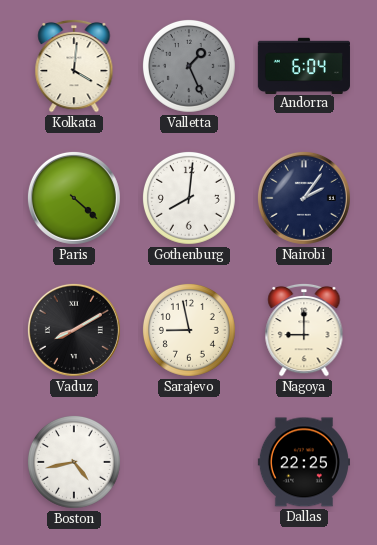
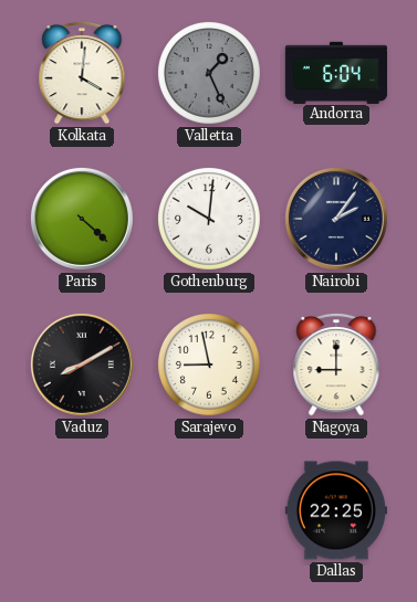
Gothenburg: 8:01 -> 10:01
Boston: 4:43 -> none
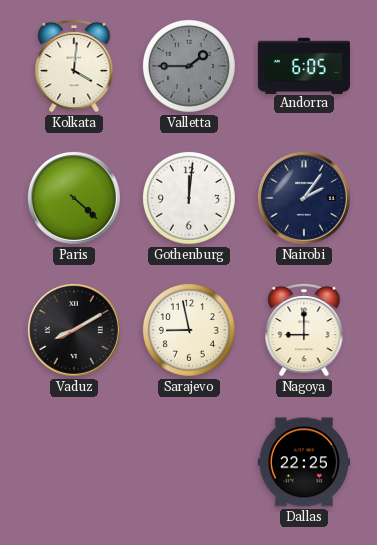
Valletta: 1:26 -> 1:45
Andorra: 6:04 -> 6:05
Gothenburg: 10:01 -> 12:01
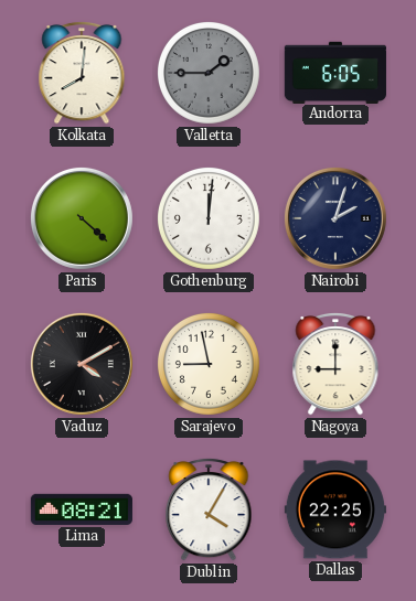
Kolkata: 4:01 -> 8:01
Nairobi: 2:06 -> 2:03
Vaduz: 8:10 -> 4:10
Lima: none -> 08:21
Dublin: none -> 4:05
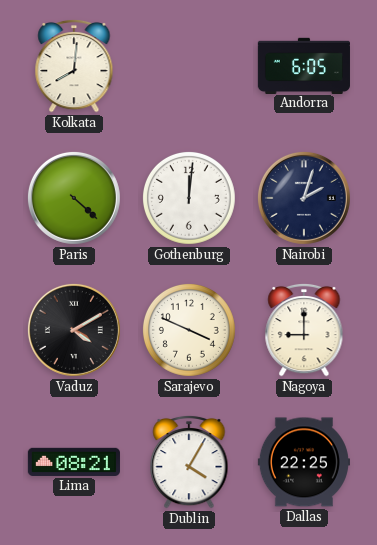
Valletta: 1:45 -> none
Sarajevo: 8:58 -> 3:49
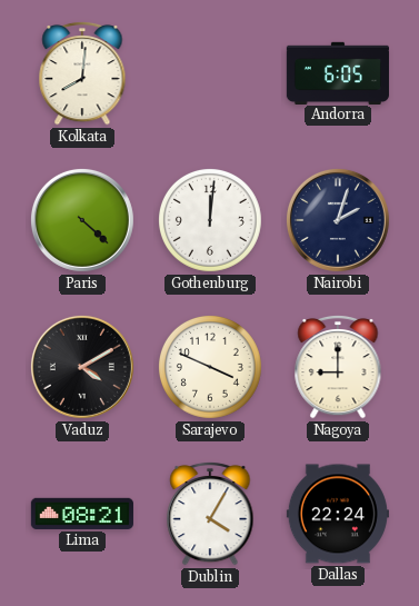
Dallas: 22:25 -> 22:24
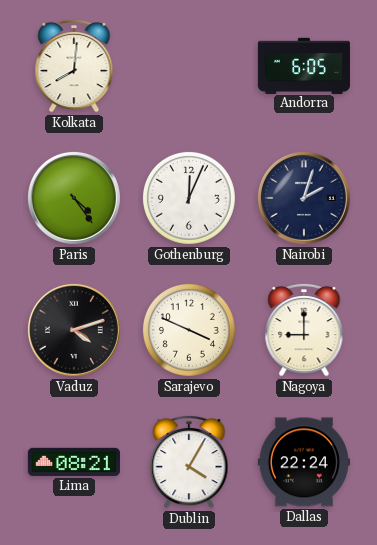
Paris: 4:22 -> 4:24
Gothenburg: 12:01 -> 12:04
Vaduz: 4:10 -> 4:12
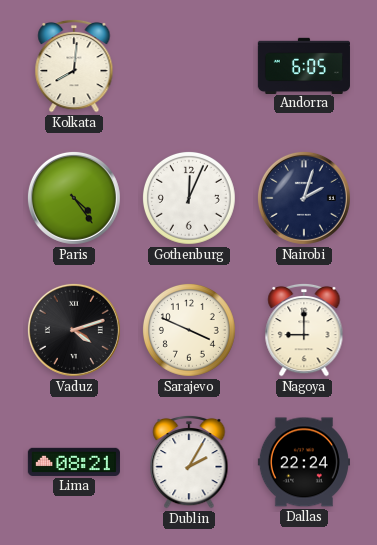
Dublin: 4:05 -> 2:05
